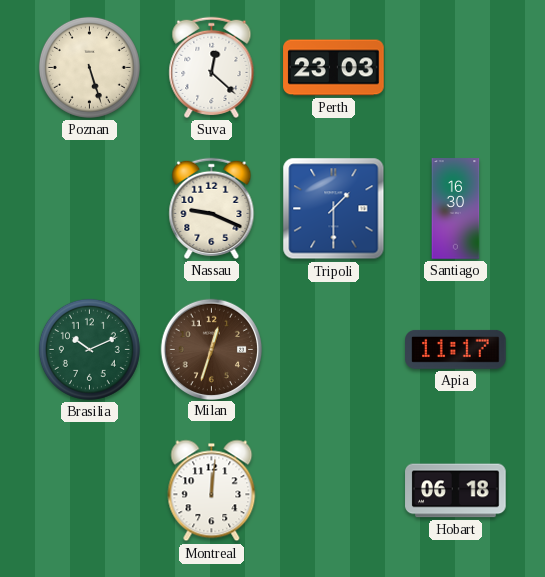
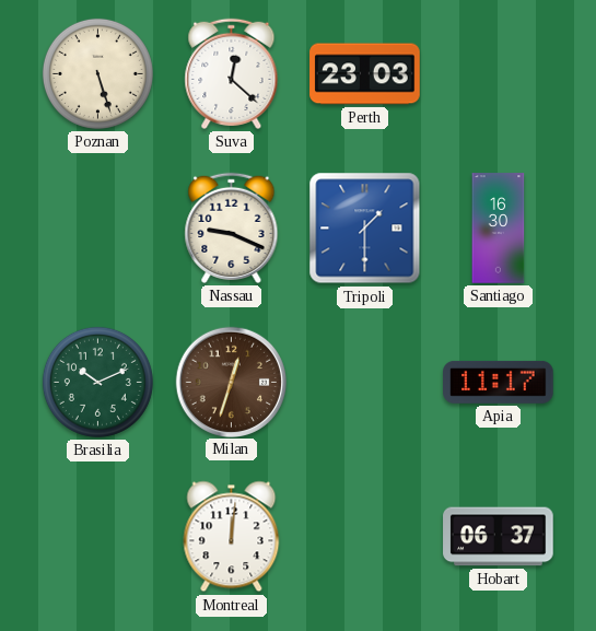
Hobart: 06:18 -> 06:37
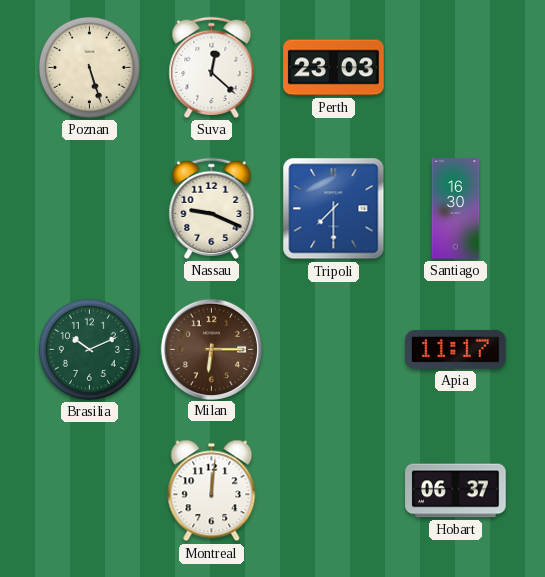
Tripoli: 1:30 -> 7:30
Milan: 12:33 -> 6:15
